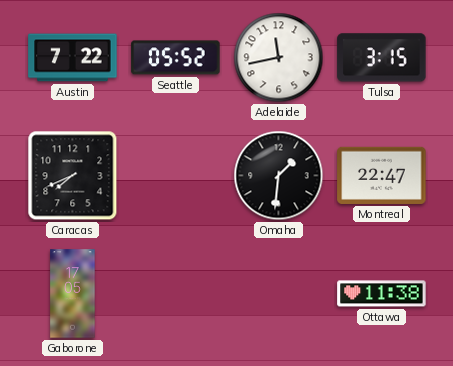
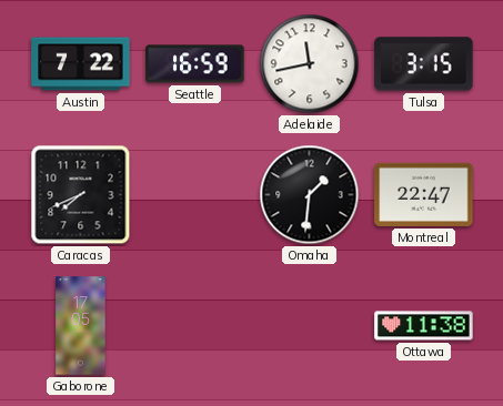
Seattle: 05:52 -> 16:59
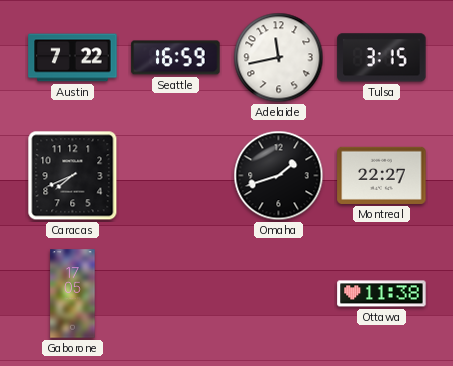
Omaha: 1:31 -> 1:42
Montreal: 22:47 -> 22:27
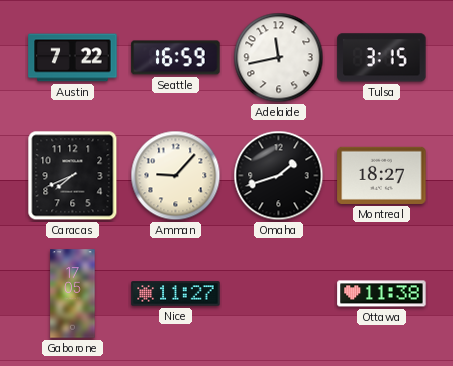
Amman: none -> 9:07
Montreal: 22:27 -> 18:27
Nice: none -> 11:27
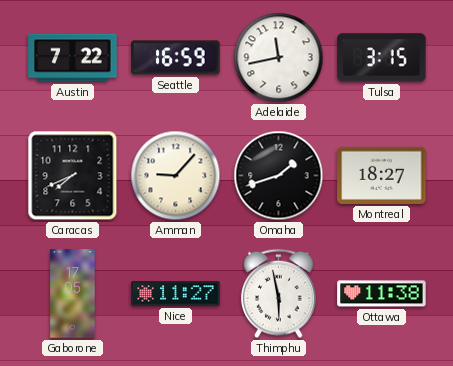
Thimphu: none -> 5:58
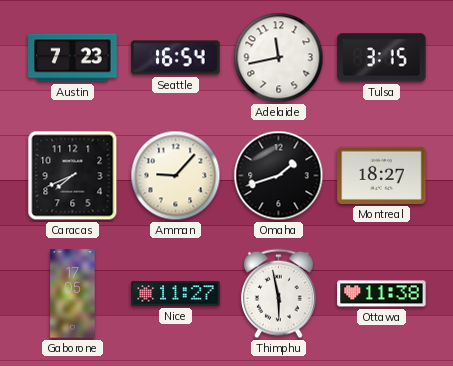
Austin: 7:22 -> 7:23
Seattle: 16:59 -> 16:54
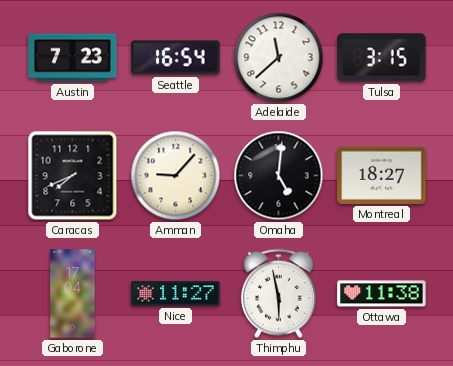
Adelaide: 11:43 -> 11:38
Omaha: 1:42 -> 5:01
Gaborone: 17:05 -> 17:04
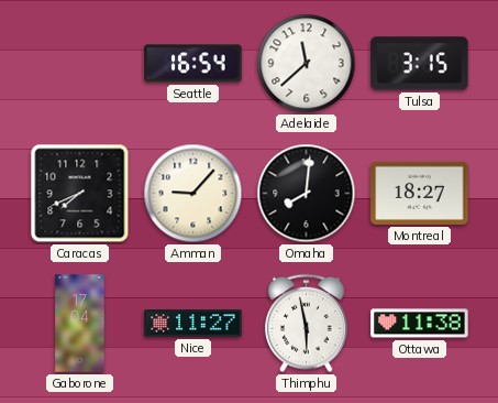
Austin: 7:23 -> none
Omaha: 5:01 -> 8:01
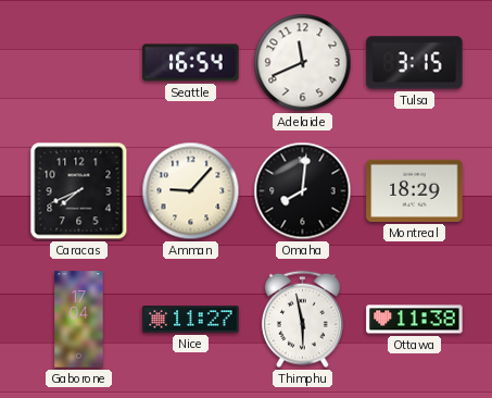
Adelaide: 11:38 -> 11:41
Montreal: 18:27 -> 18:29
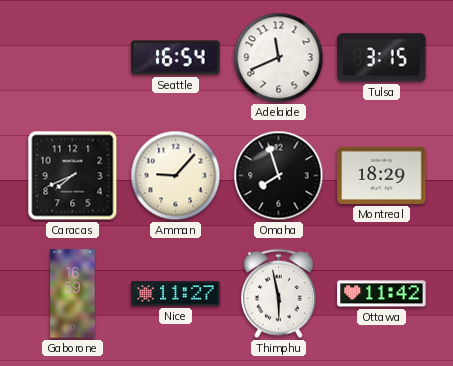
Omaha: 8:01 -> 7:57
Gaborone: 17:04 -> 16:59
Ottawa: 11:38 -> 11:42
